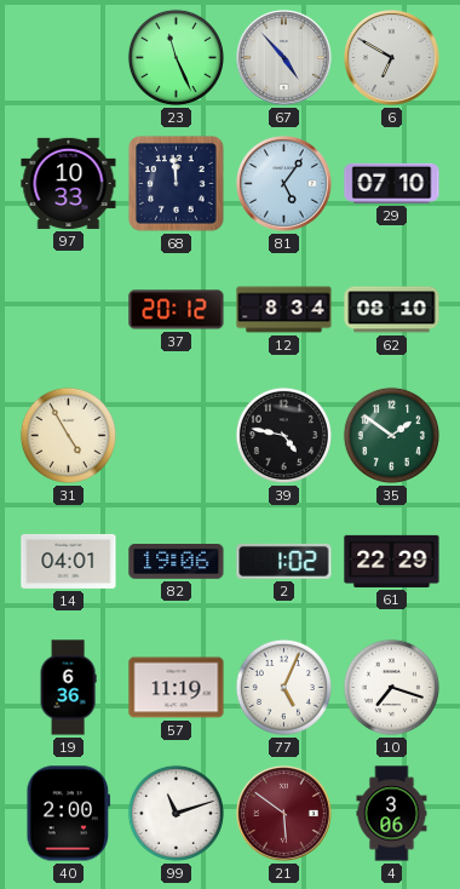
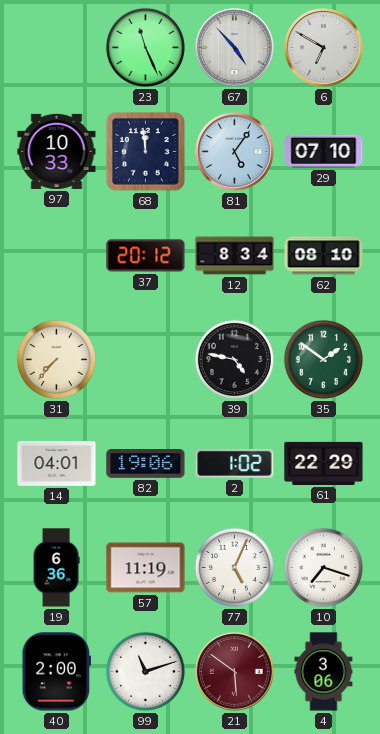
31: 4:55 -> 7:37
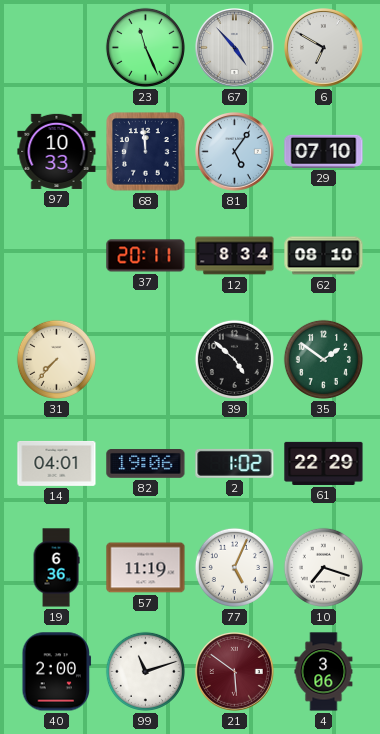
37: 20:12 -> 20:11
39: 4:47 -> 4:52
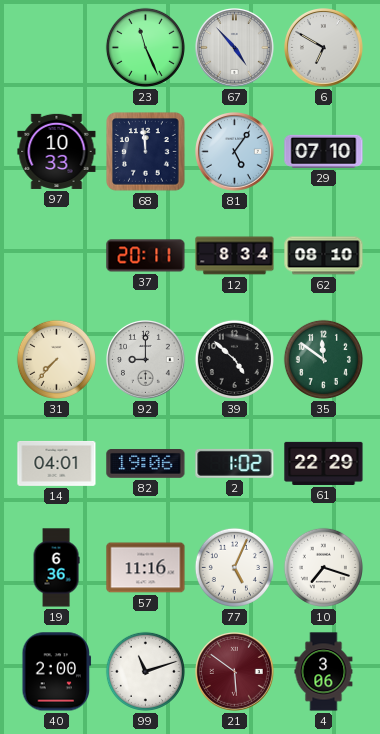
92: none -> 9:00
35: 1:51 -> 11:51
57: 11:19 -> 11:16
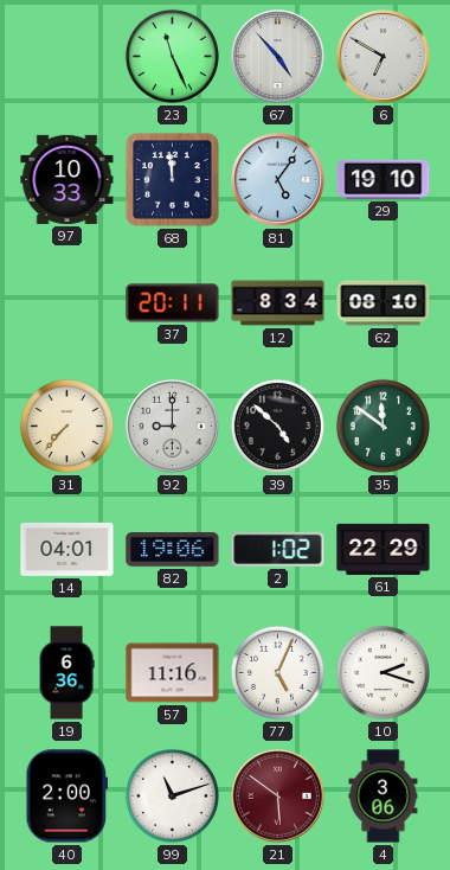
29: 07:10 -> 19:10
10: 7:18 -> 2:18
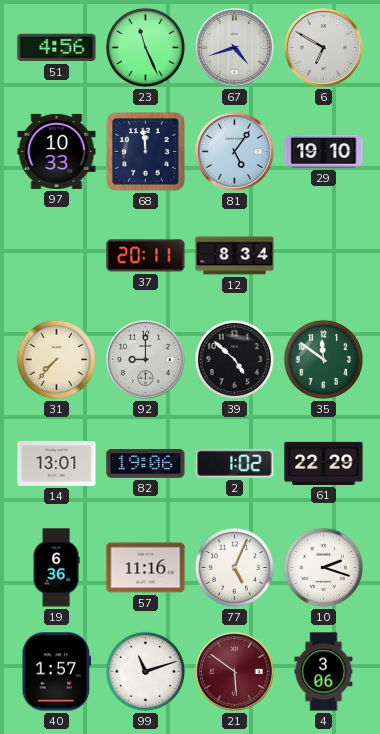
51: none -> 4:56
67: 4:53 -> 4:42
62: 08:10 -> none
14: 04:01 -> 13:01
40: 2:00 -> 1:57
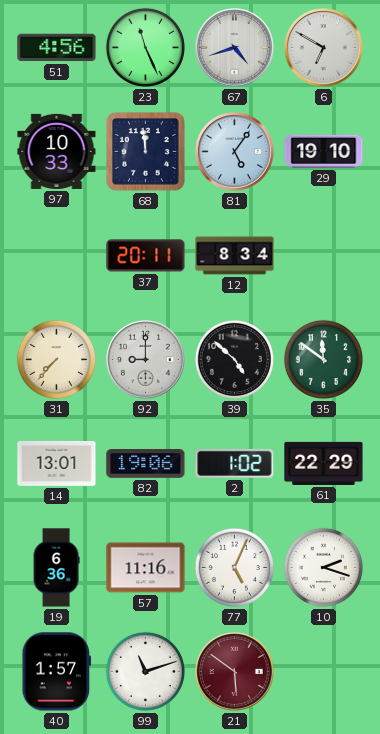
4: 3:06 -> none
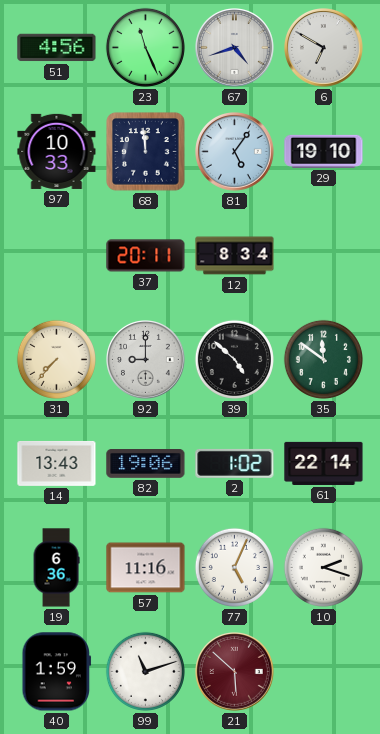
14: 13:01 -> 13:43
61: 22:29 -> 22:14
40: 1:57 -> 1:59
21: 5:51 -> 5:52
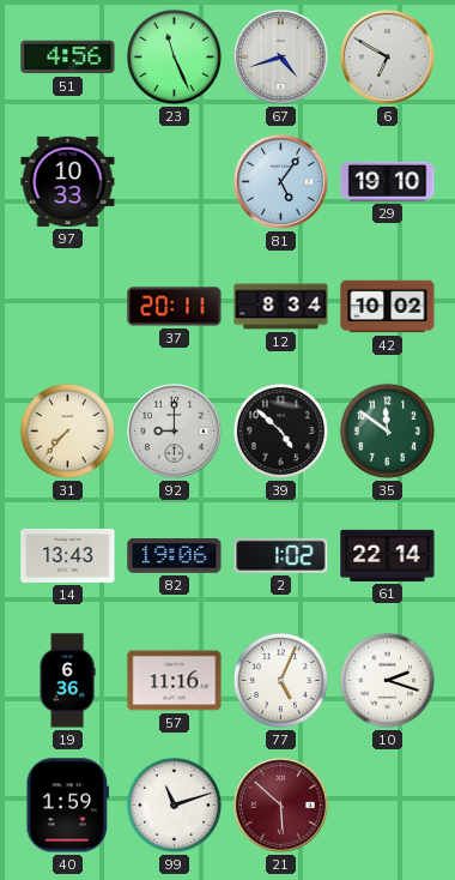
68: 11:59 -> none
42: none -> 10:02
